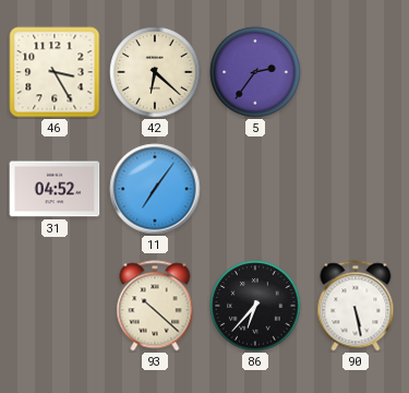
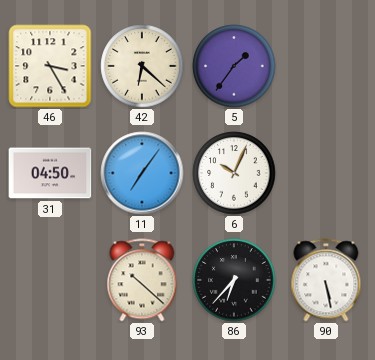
5: 2:36 -> 1:36
31: 04:52 -> 04:50
6: none -> 10:04
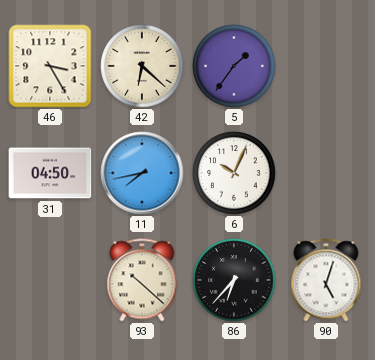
11: 7:06 -> 7:43
90: 5:28 -> 5:03
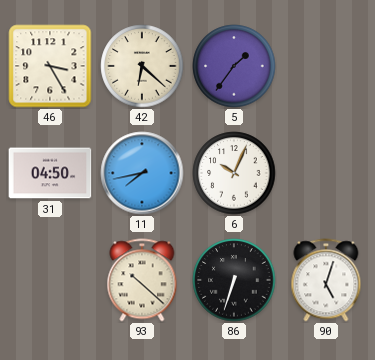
86: 6:37 -> 6:33
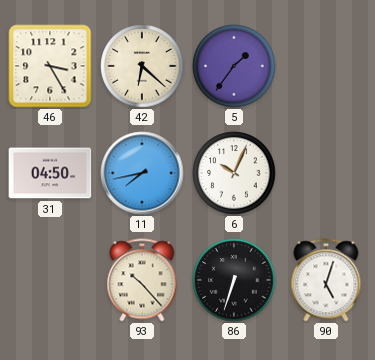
93: 10:22 -> 10:23
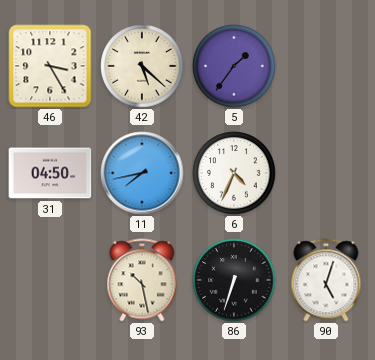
42: 6:22 -> 5:22
6: 10:04 -> 4:34
93: 10:23 -> 10:28
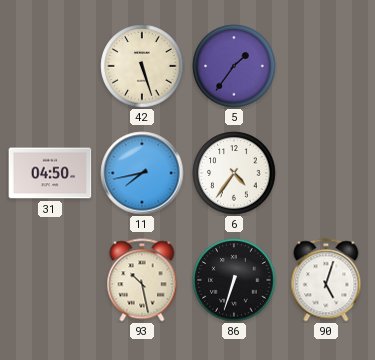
46: 3:25 -> none
42: 5:22 -> 5:27
6: 4:34 -> 4:36
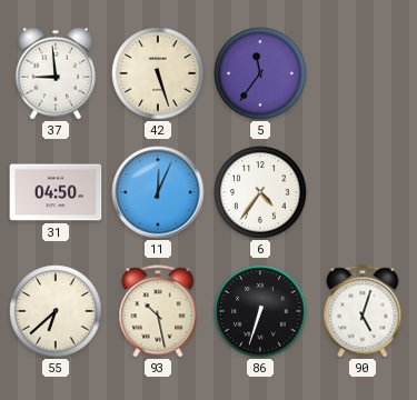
37: none -> 8:59
5: 1:36 -> 11:36
11: 7:43 -> 12:04
55: none -> 6:38
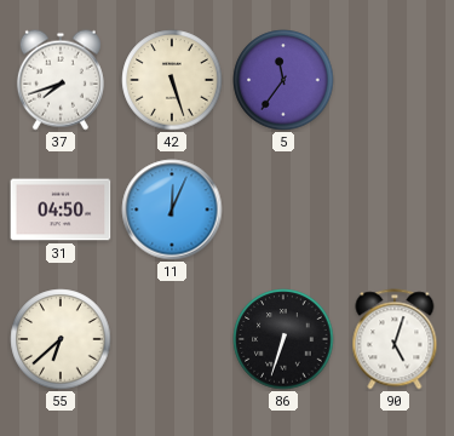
37: 8:59 -> 7:42
6: 4:36 -> none
93: 10:28 -> none
